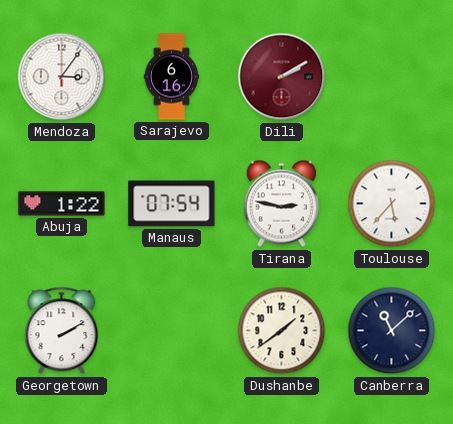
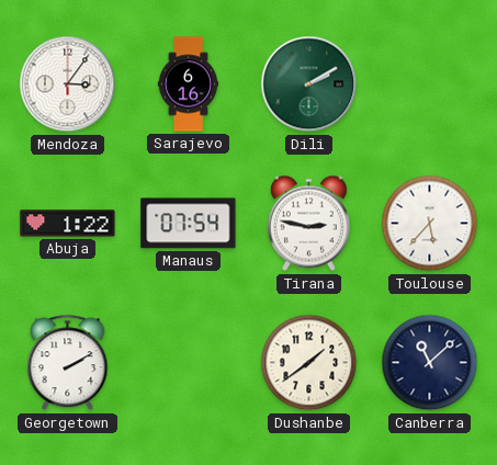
Dili dial: burgundy -> green
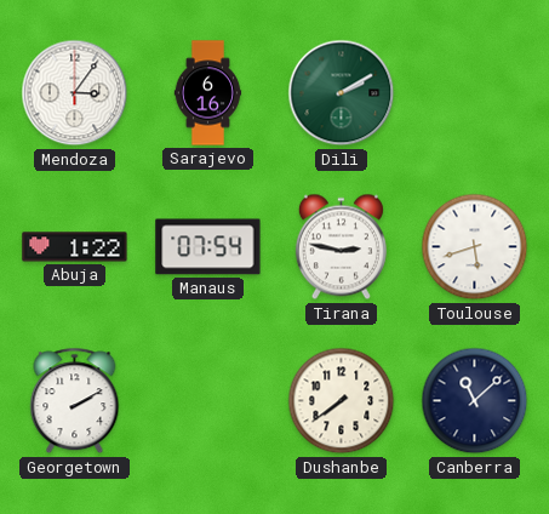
Toulouse: 5:37 -> 5:42
Dushanbe: 1:39 -> 7:39
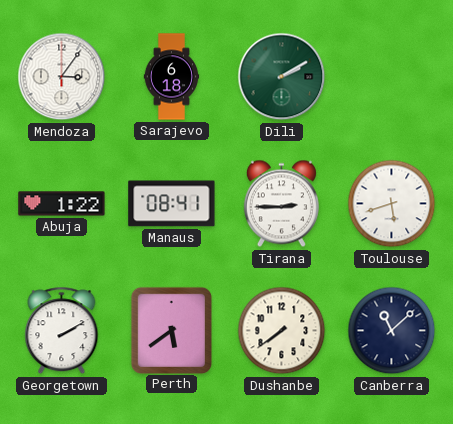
Sarajevo: 6:16 -> 6:18
Manaus: 07:54 -> 08:41
Tirana: 2:47 -> 2:45
Perth: none -> 5:39
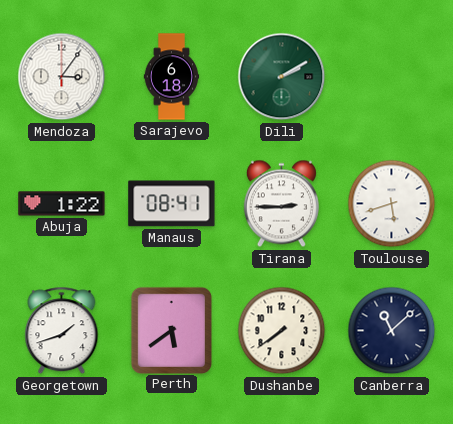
Georgetown: 2:10 -> 1:42
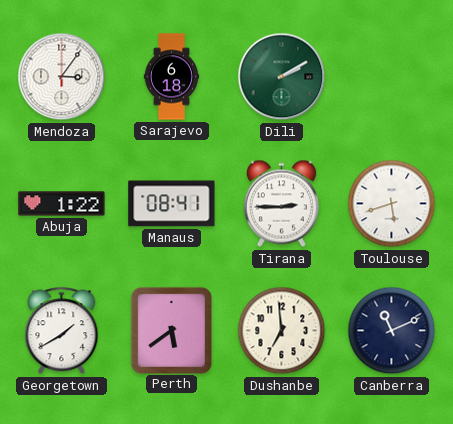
Georgetown: 1:42 -> 1:40
Dushanbe: 7:39 -> 6:59
Canberra: 11:08 -> 11:11
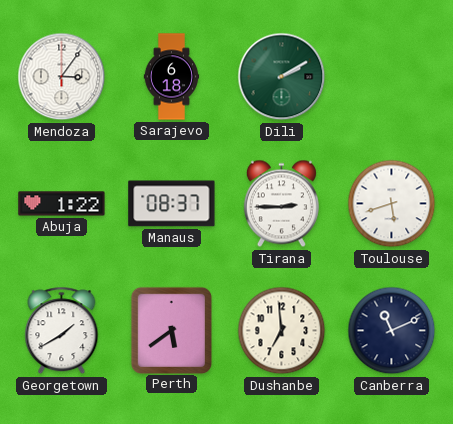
Manaus: 08:41 -> 08:37
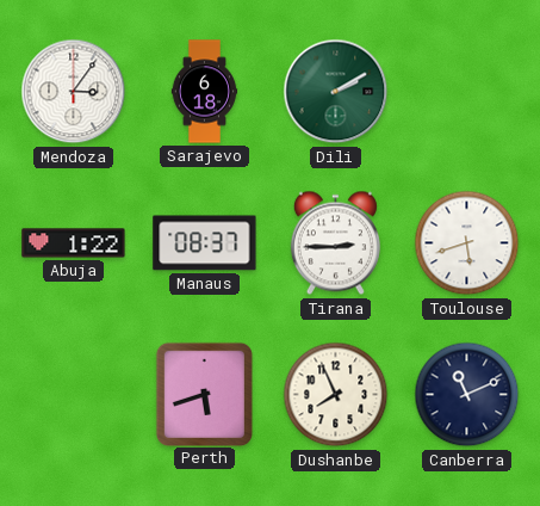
Georgetown: 1:40 -> none
Perth: 5:39 -> 5:42
Dushanbe: 6:59 -> 7:56
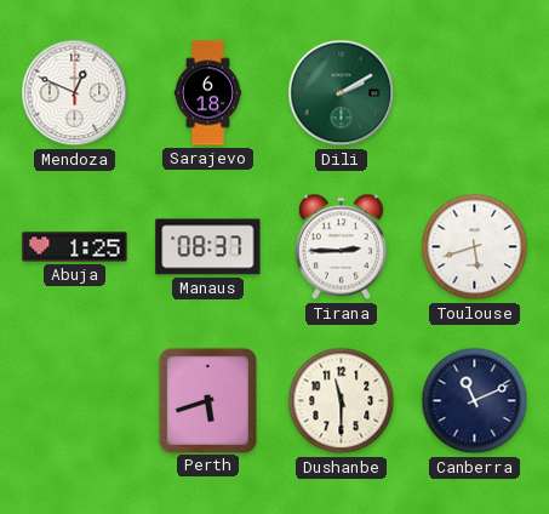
Mendoza: 3:06 -> 12:49
Abuja: 1:22 -> 1:25
Dushanbe: 7:56 -> 11:30
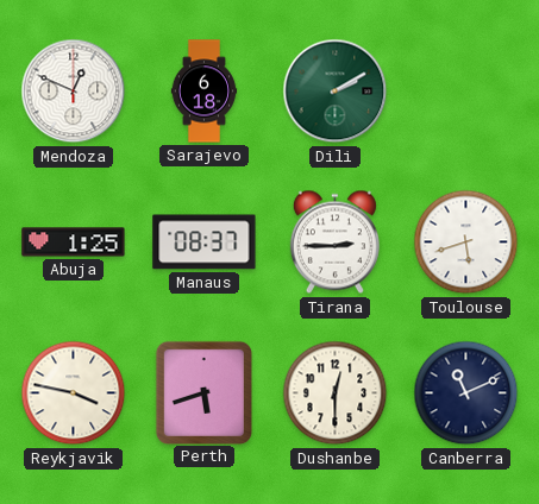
Reykjavik: none -> 3:47
Dushanbe: 11:30 -> 12:30
